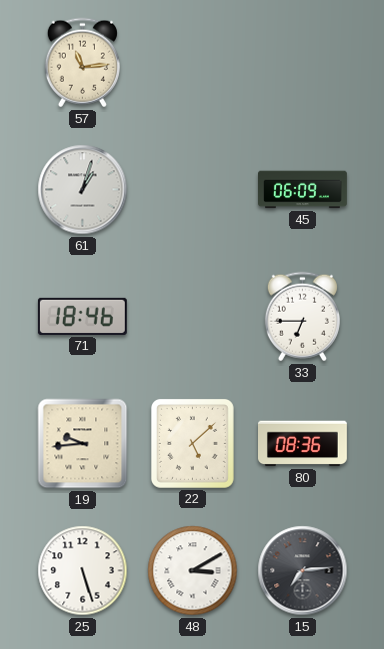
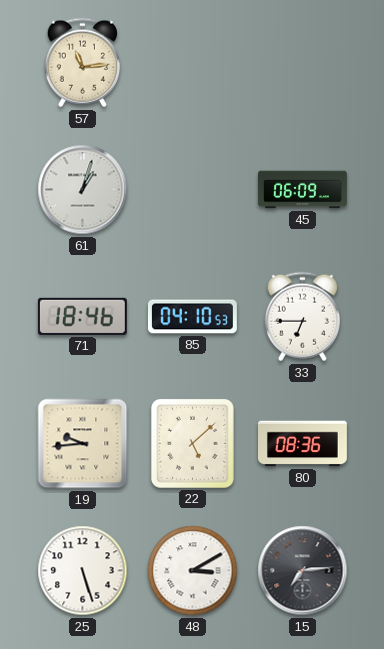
85: none -> 04:10
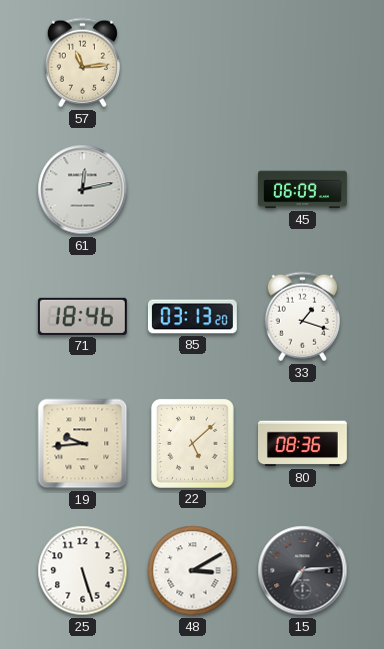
61: 1:03 -> 12:13
85: 04:10 -> 03:13
33: 6:45 -> 1:18
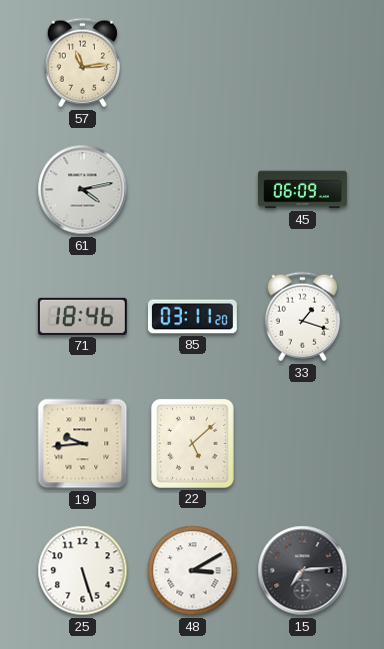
61: 12:13 -> 4:13
85: 03:13 -> 03:11
80: 08:36 -> none
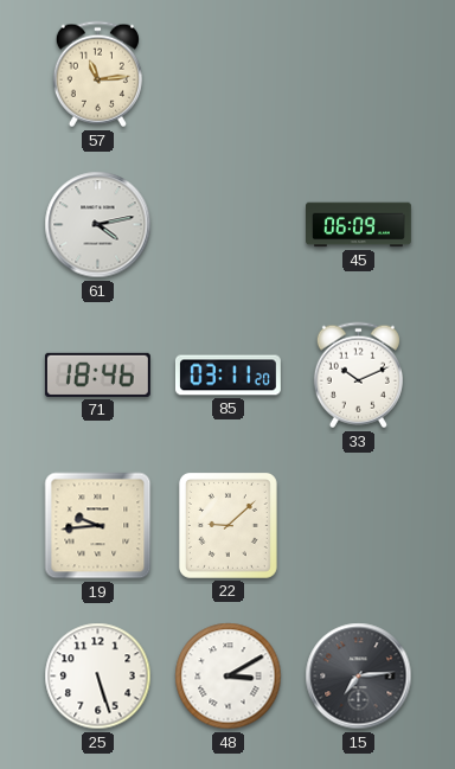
33: 1:18 -> 10:11
22: 5:08 -> 9:08
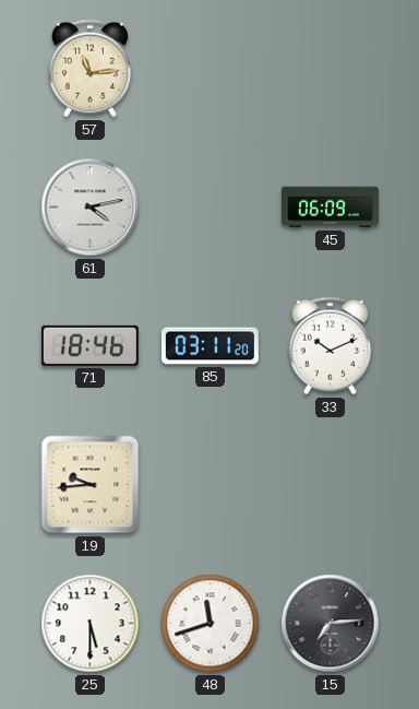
22: 9:08 -> none
25: 5:27 -> 5:30
48: 3:10 -> 11:42
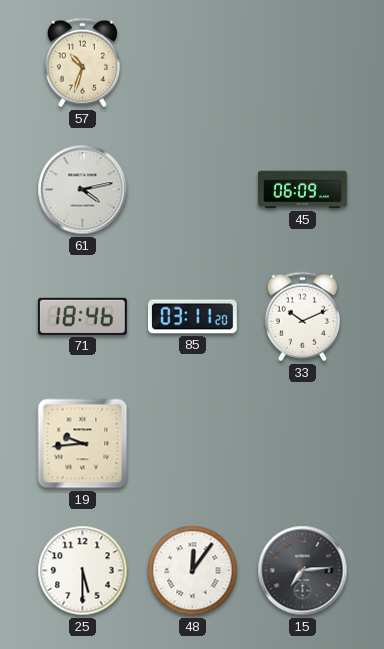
57: 11:14 -> 10:33
48: 11:42 -> 12:06
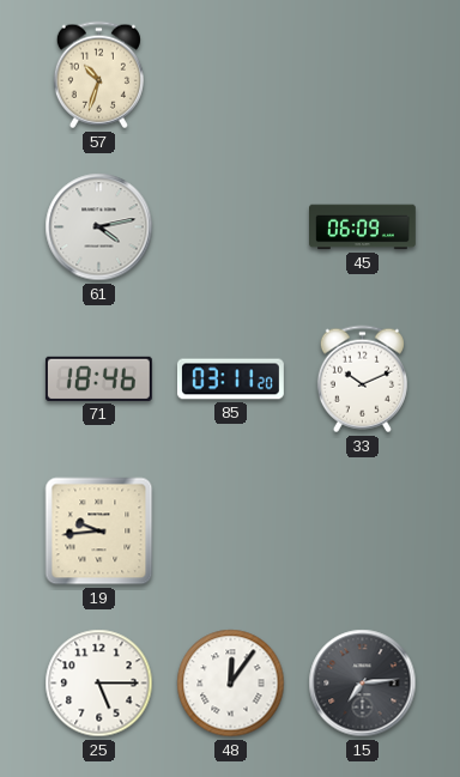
25: 5:30 -> 5:15
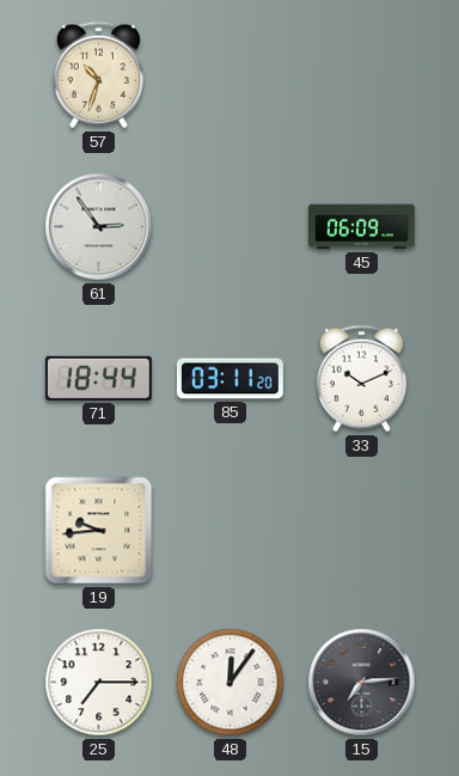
61: 4:13 -> 2:54
71: 18:46 -> 18:44
25: 5:15 -> 7:15
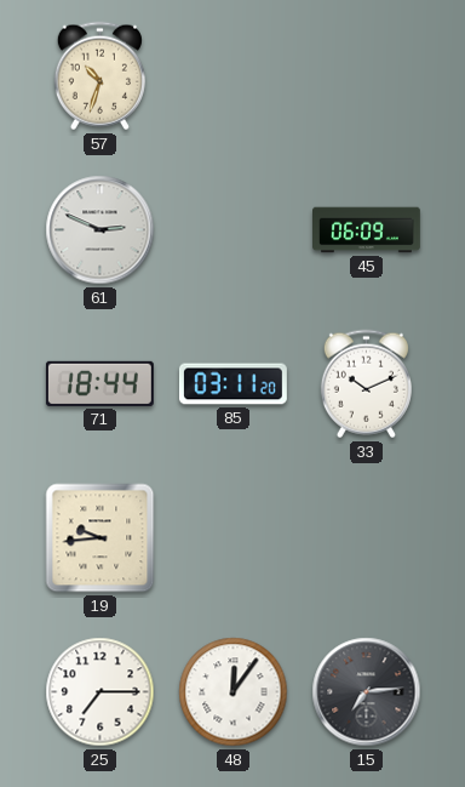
61: 2:54 -> 2:49
